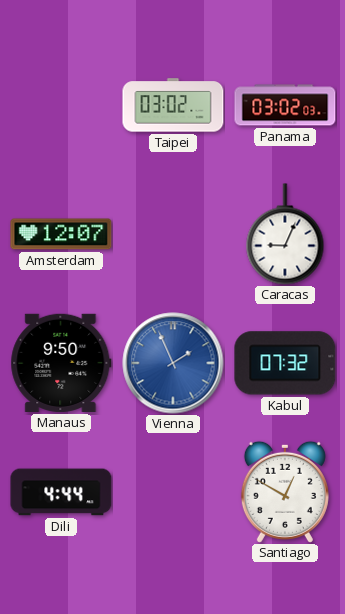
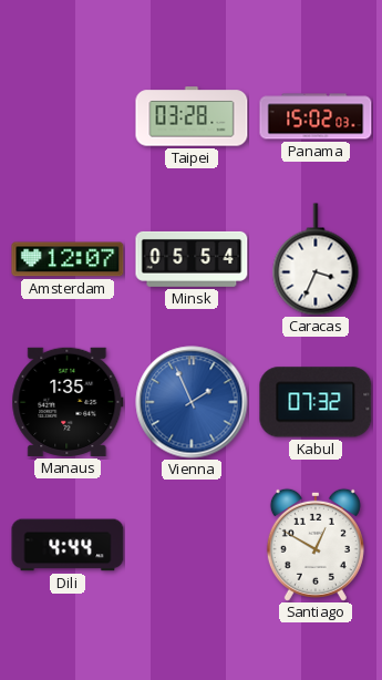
Taipei: 03:02 -> 03:28
Panama: 03:02 -> 15:02
Minsk: none -> 05:54
Caracas: 9:04 -> 3:34
Manaus: 9:50 -> 1:35
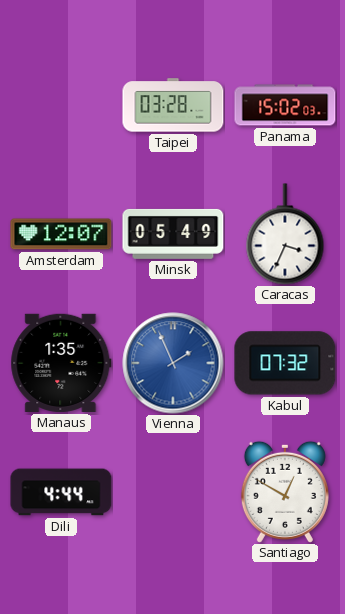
Minsk: 05:54 -> 05:49
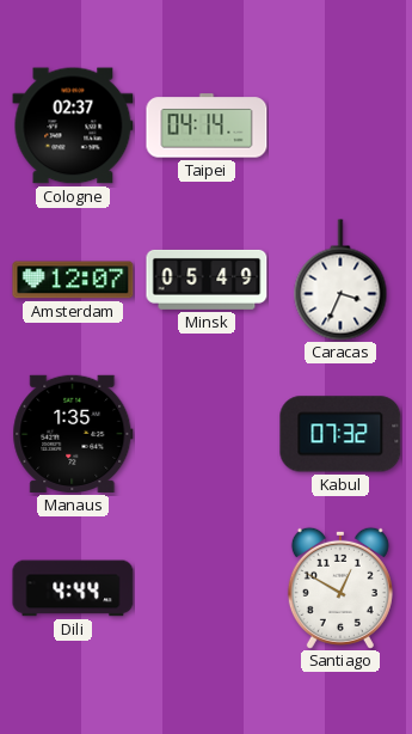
Cologne: none -> 02:37
Taipei: 03:28 -> 04:14
Panama: 15:02 -> none
Vienna: 1:56 -> none
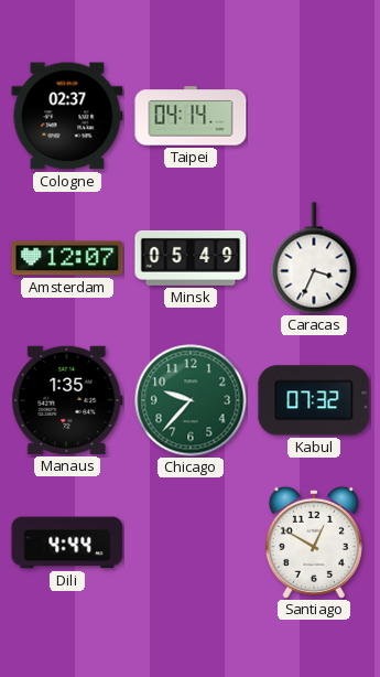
Chicago: none -> 9:37
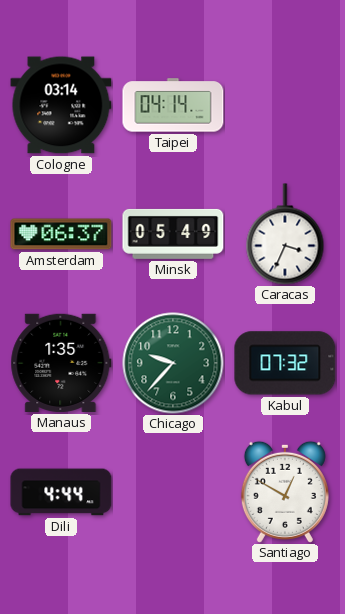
Cologne: 02:37 -> 03:14
Amsterdam: 12:07 -> 06:37
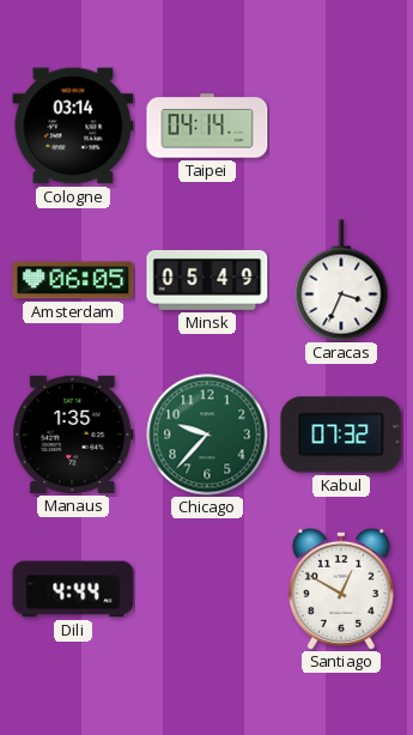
Amsterdam: 06:37 -> 06:05
